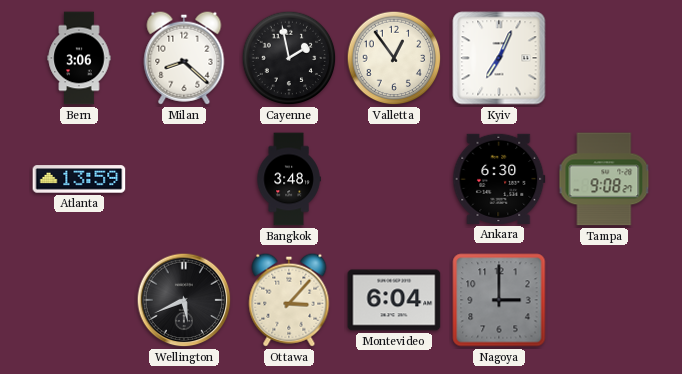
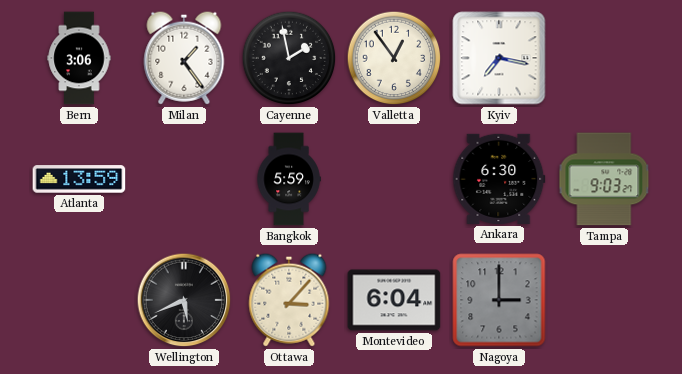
Milan: 8:22 -> 1:24
Kyiv: 7:04 -> 7:17
Bangkok: 3:48 -> 5:59
Tampa: 9:08 -> 9:03
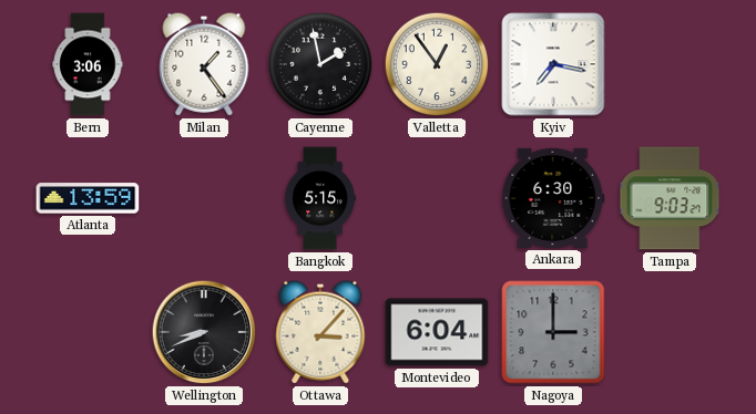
Bangkok: 5:59 -> 5:15
Wellington: 5:41 -> 8:41
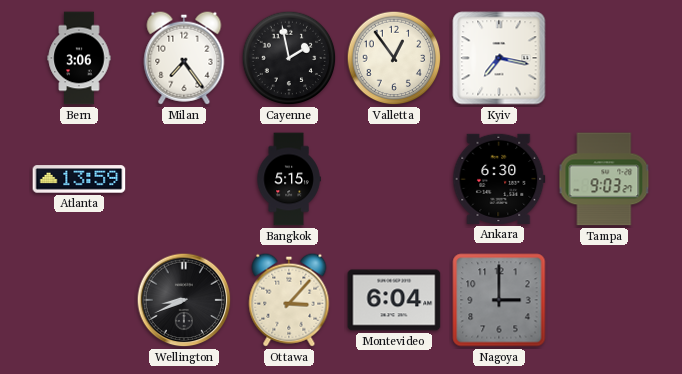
Milan: 1:24 -> 7:24
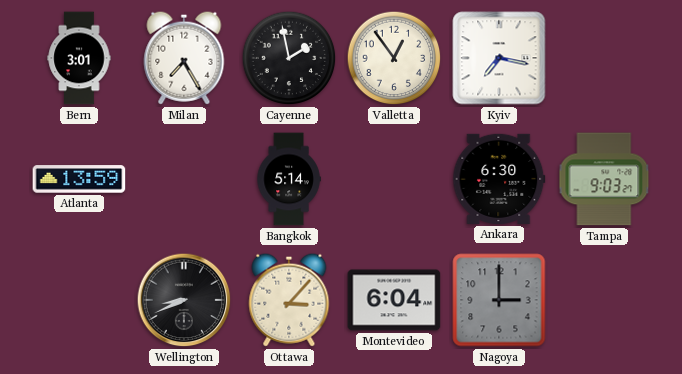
Bern: 3:06 -> 3:01
Milan: 7:24 -> 7:25
Bangkok: 5:15 -> 5:14
